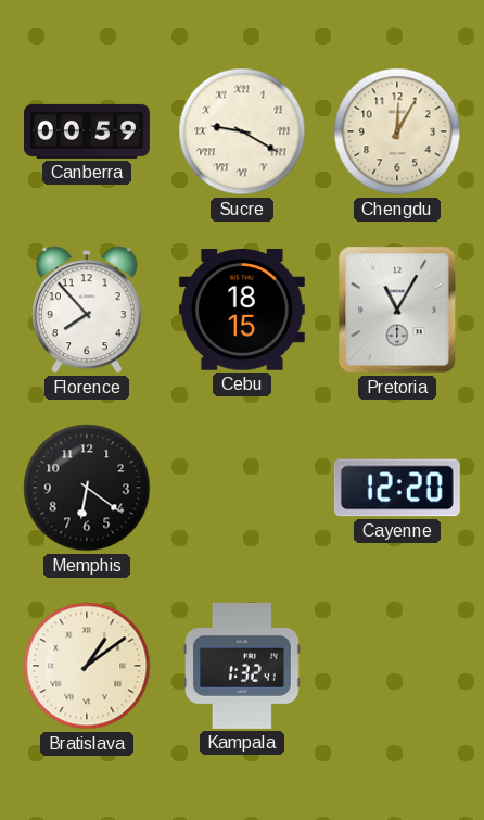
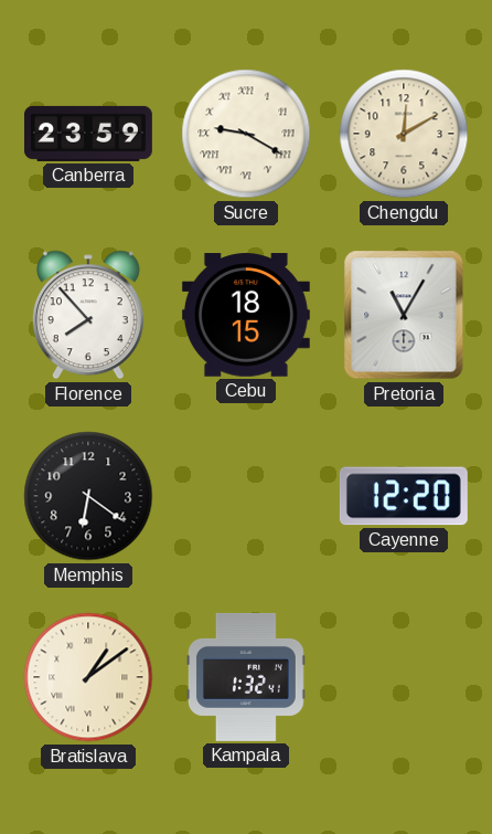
Canberra: 00:59 -> 23:59
Chengdu: 12:05 -> 12:10
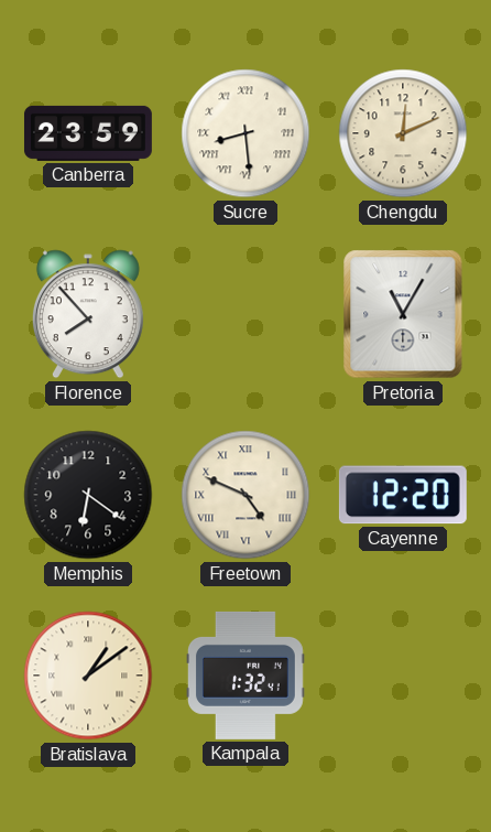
Sucre: 9:20 -> 8:29
Chengdu: 12:10 -> 12:11
Cebu: 18:15 -> none
Freetown: none -> 4:49
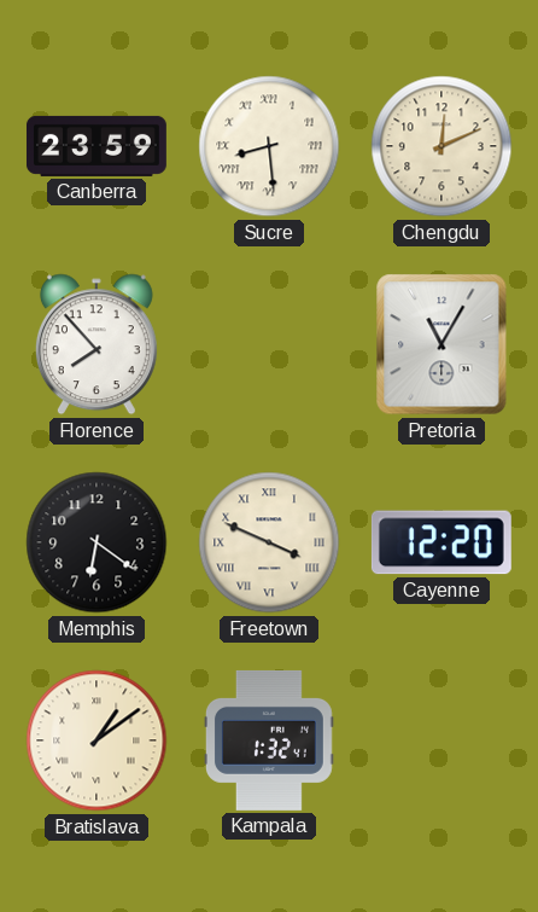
Freetown: 4:49 -> 3:49
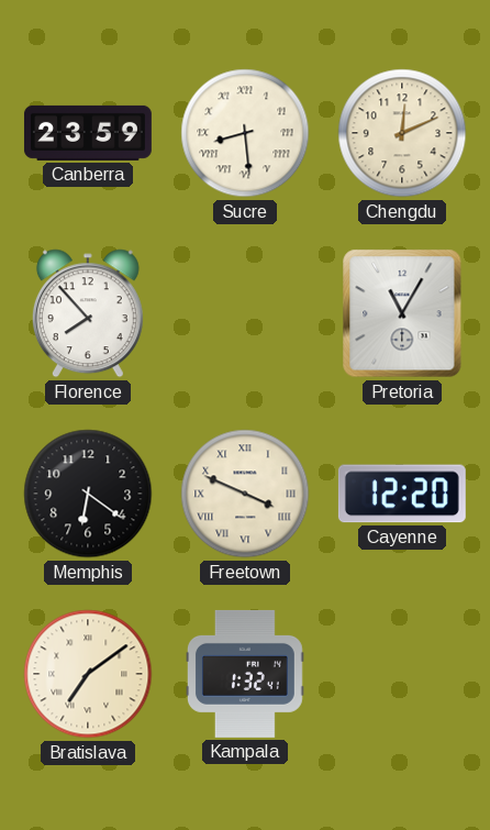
Bratislava: 1:09 -> 7:09
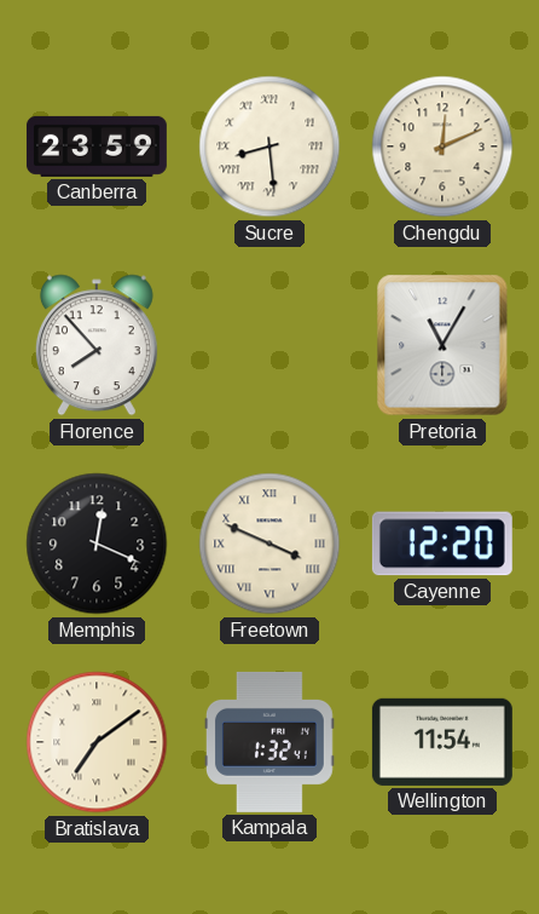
Memphis: 6:21 -> 12:19
Wellington: none -> 11:54
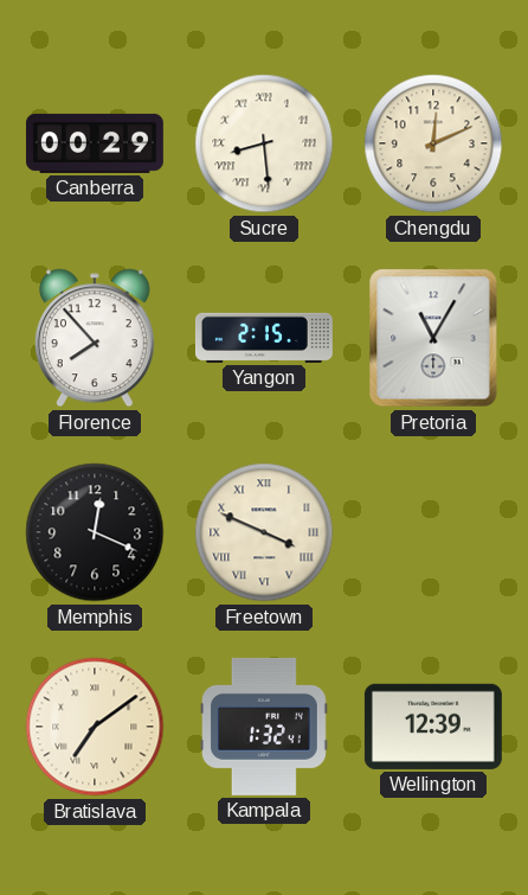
Canberra: 23:59 -> 00:29
Yangon: none -> 2:15
Cayenne: 12:20 -> none
Wellington: 11:54 -> 12:39
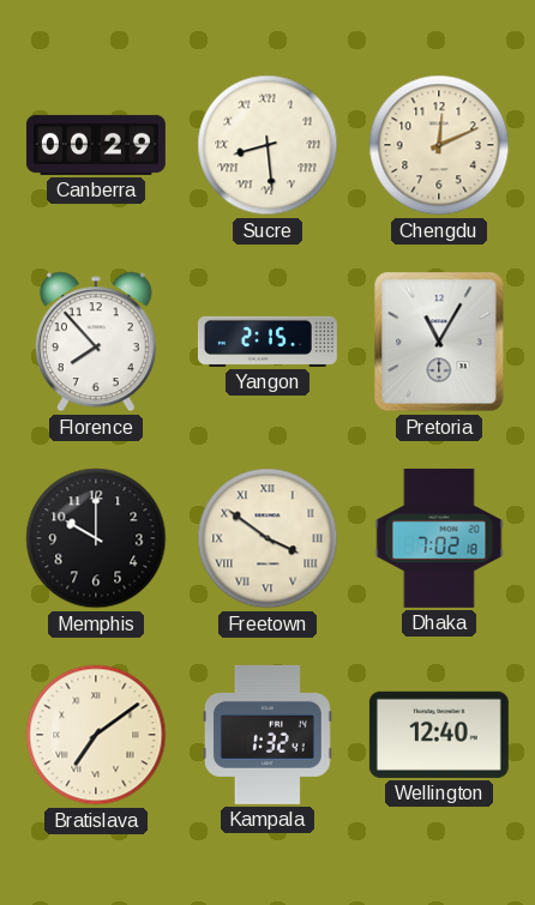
Memphis: 12:19 -> 10:00
Freetown: 3:49 -> 3:51
Dhaka: none -> 7:02
Wellington: 12:39 -> 12:40
